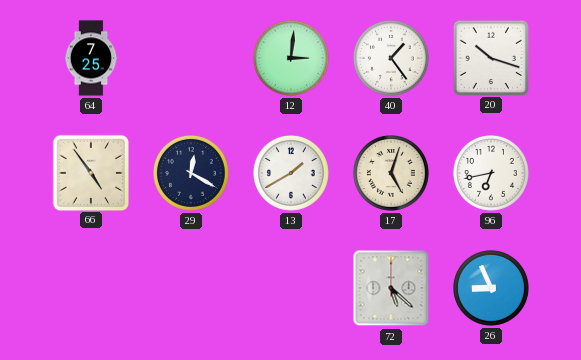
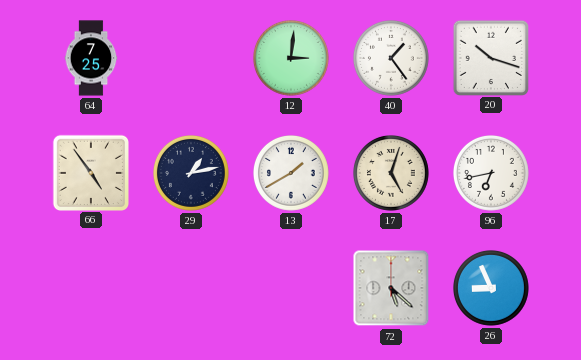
29: 12:20 -> 1:13
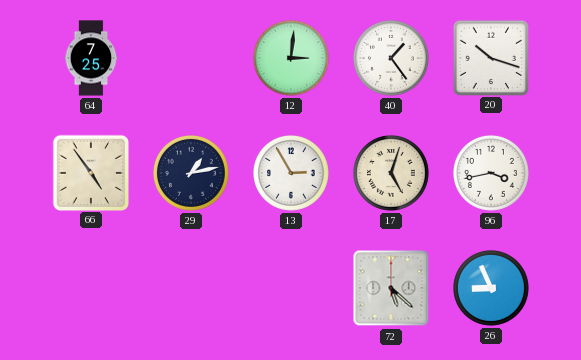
13: 1:40 -> 2:55
96: 6:43 -> 3:43
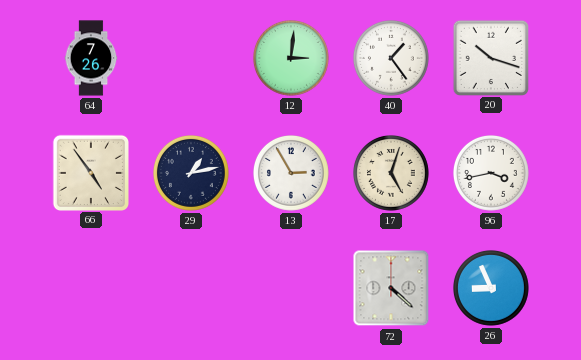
64: 7:25 -> 7:26
72: 5:22 -> 4:22
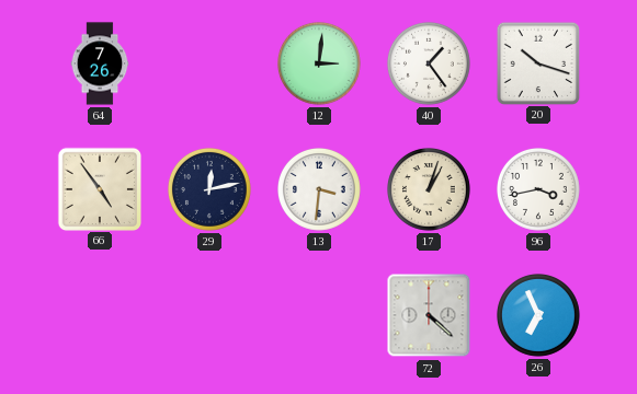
29: 1:13 -> 12:13
13: 2:55 -> 3:31
17: 5:03 -> 1:03
26: 8:56 -> 6:56
